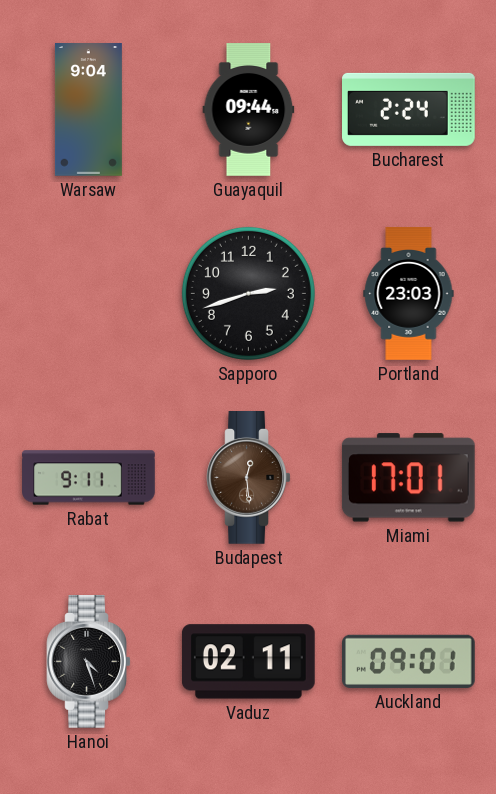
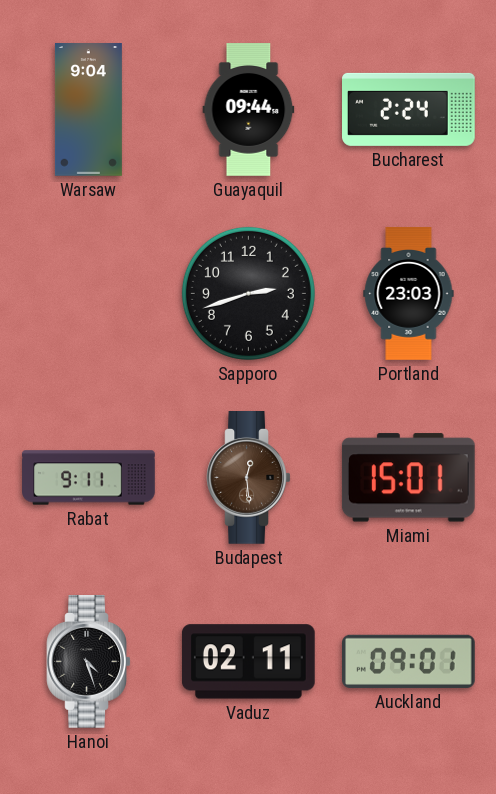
Miami: 17:01 -> 15:01
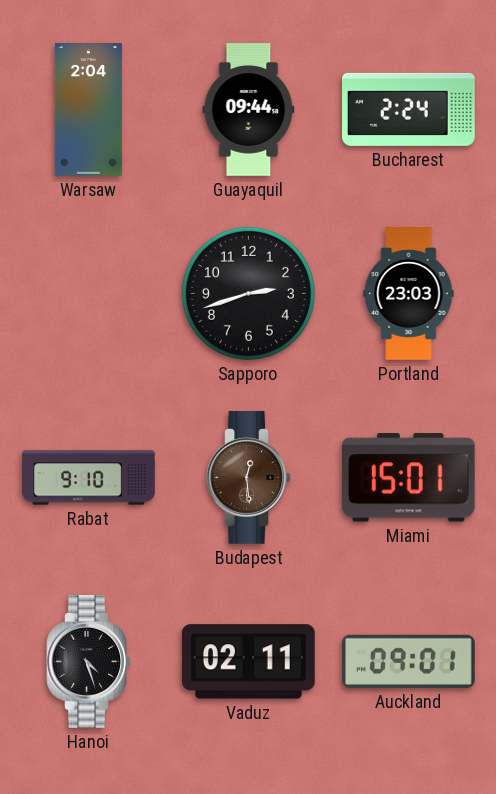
Warsaw: 9:04 -> 2:04
Rabat: 9:11 -> 9:10
